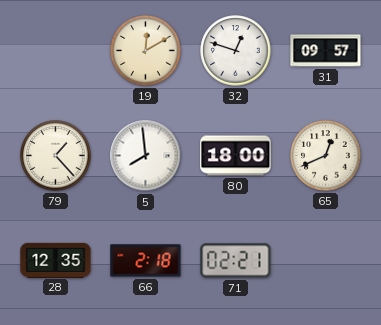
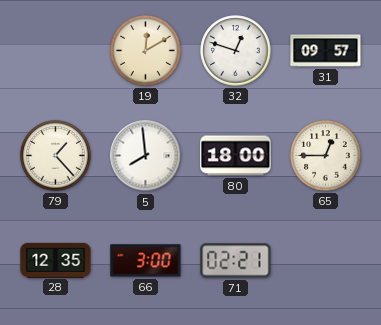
65: 12:41 -> 12:45
66: 2:18 -> 3:00
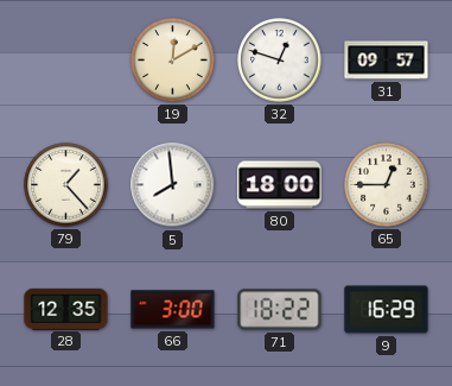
71: 02:21 -> 18:22
9: none -> 16:29
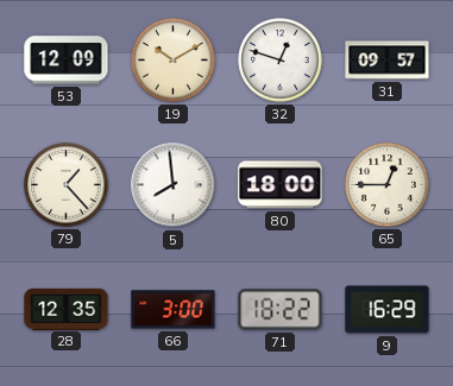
53: none -> 12:09
19: 12:10 -> 10:10
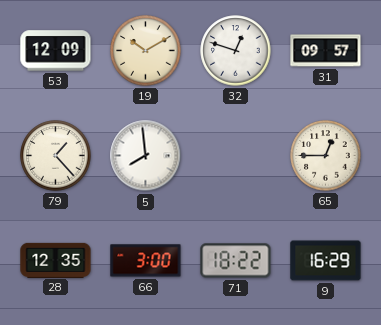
80: 18:00 -> none
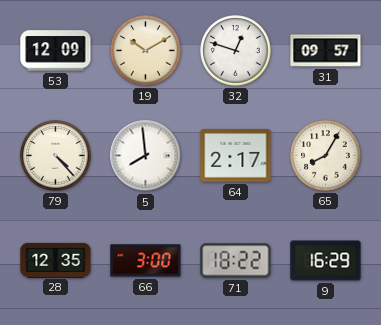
79: 1:23 -> 4:23
64: none -> 2:17
65: 12:45 -> 8:05
